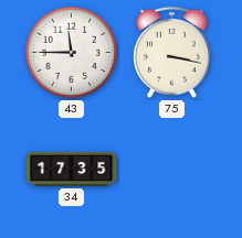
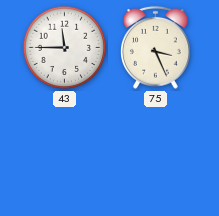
75: 3:17 -> 3:26
34: 17:35 -> none
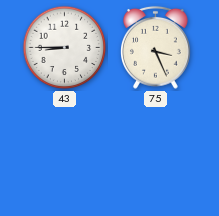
43: 11:45 -> 8:45
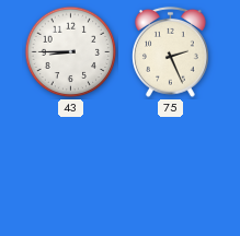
75: 3:26 -> 2:26
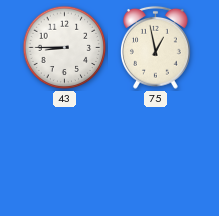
75: 2:26 -> 12:58
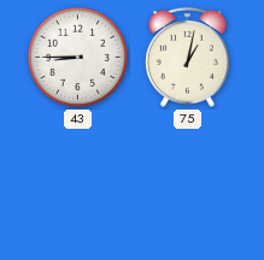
75: 12:58 -> 1:02
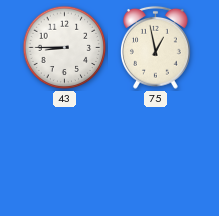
75: 1:02 -> 12:58
